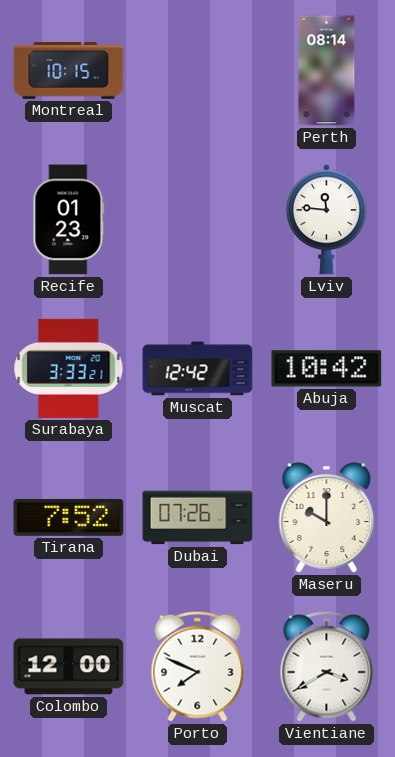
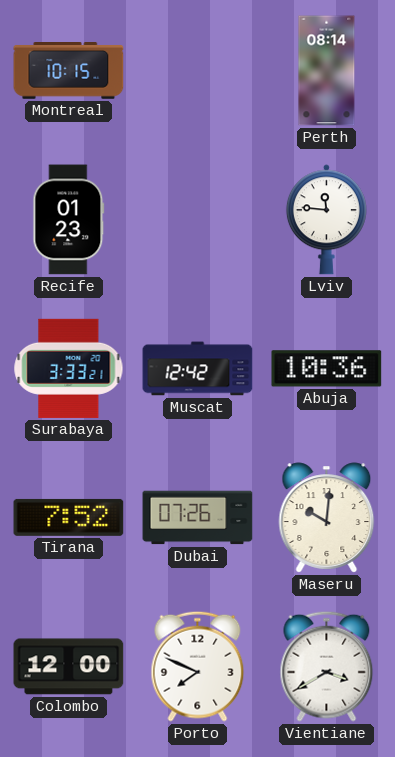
Abuja: 10:42 -> 10:36
Maseru: 10:00 -> 10:01
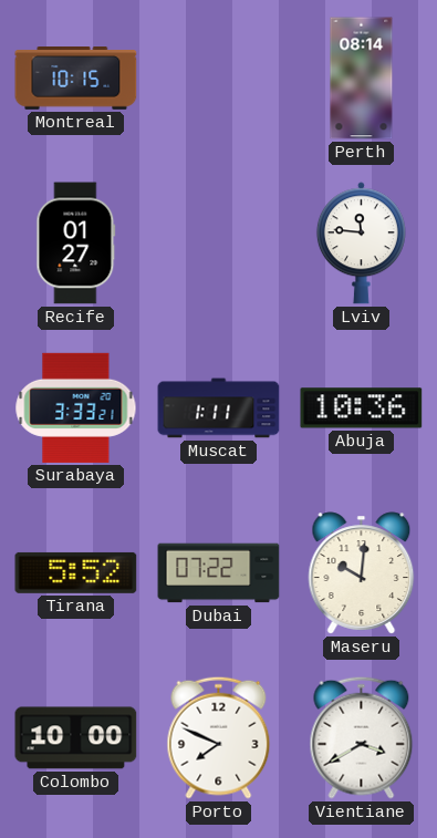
Recife: 01:23 -> 01:27
Muscat: 12:42 -> 1:11
Tirana: 7:52 -> 5:52
Dubai: 07:26 -> 07:22
Colombo: 12:00 -> 10:00
